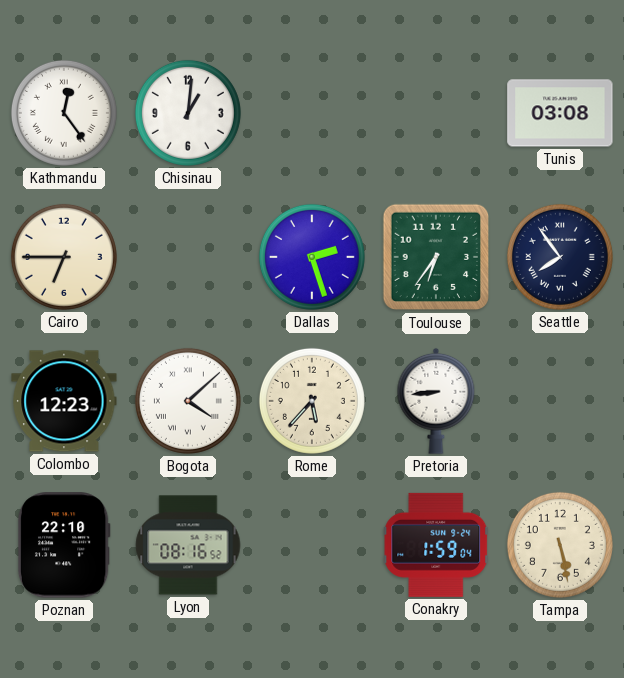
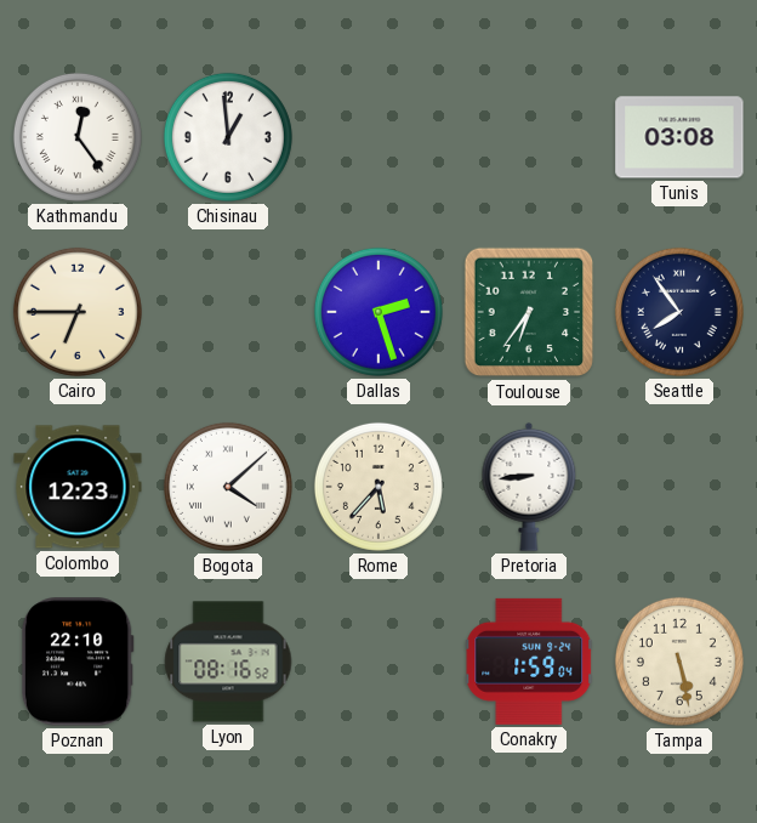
Chisinau: 1:01 -> 12:59
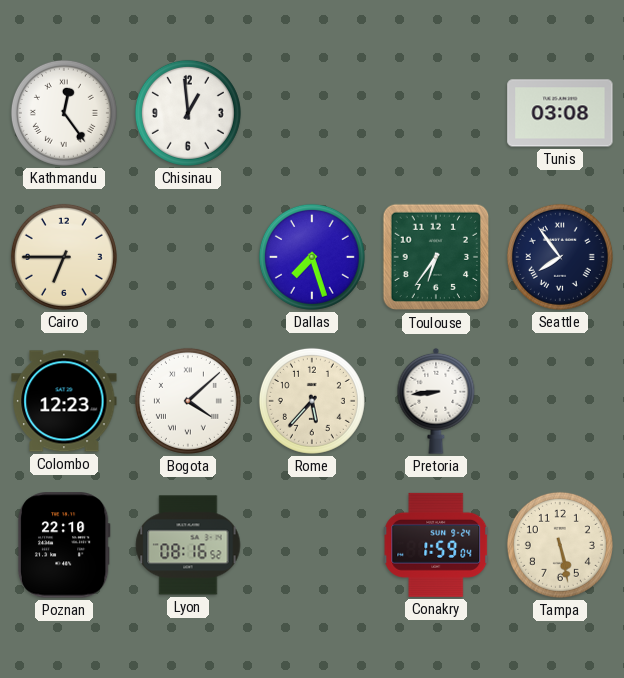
Dallas: 2:27 -> 7:27
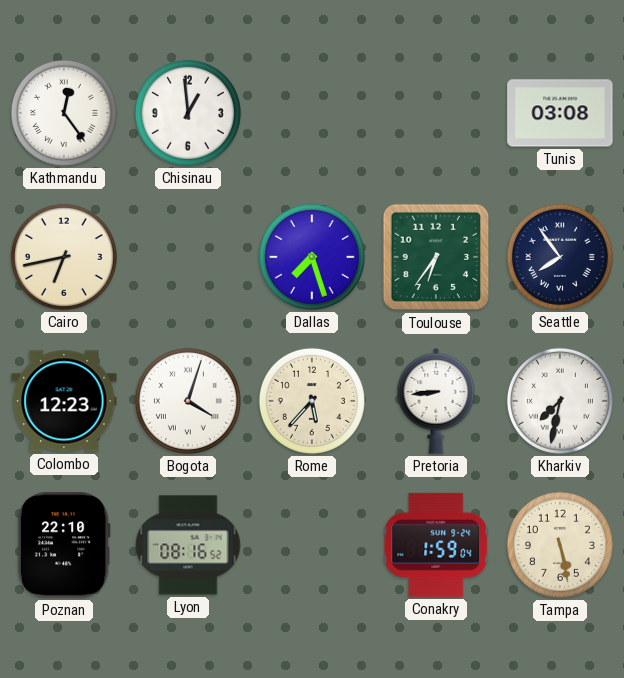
Cairo: 6:45 -> 6:43
Bogota: 4:08 -> 4:03
Kharkiv: none -> 7:32
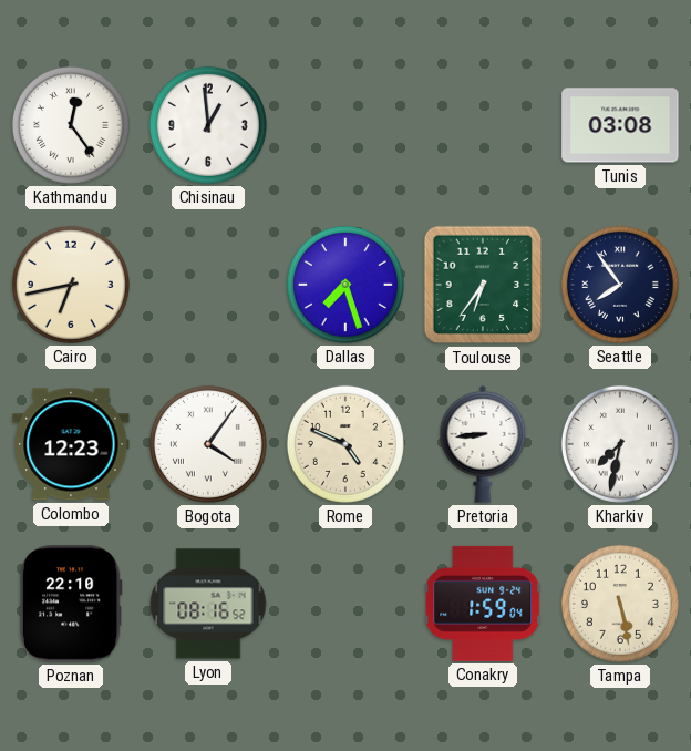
Bogota: 4:03 -> 4:06
Rome: 5:37 -> 4:49
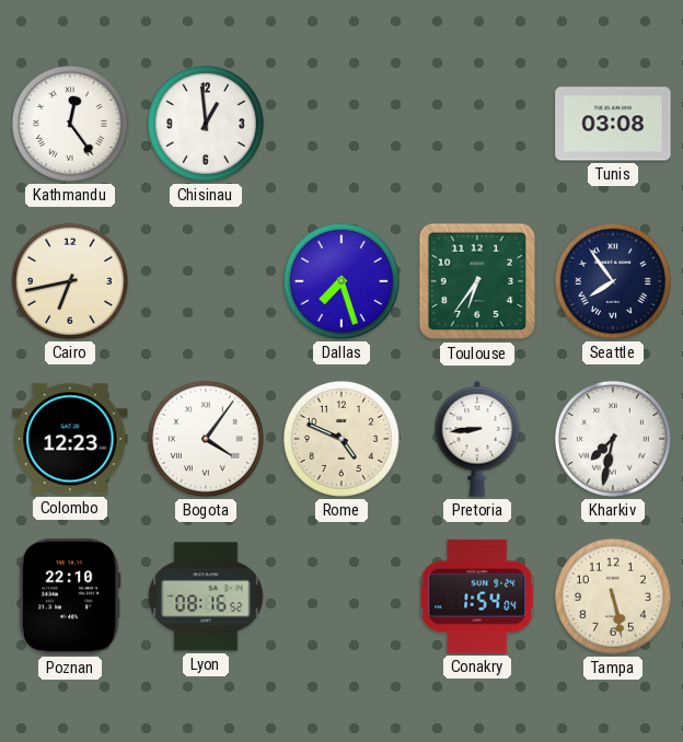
Conakry: 1:59 -> 1:54
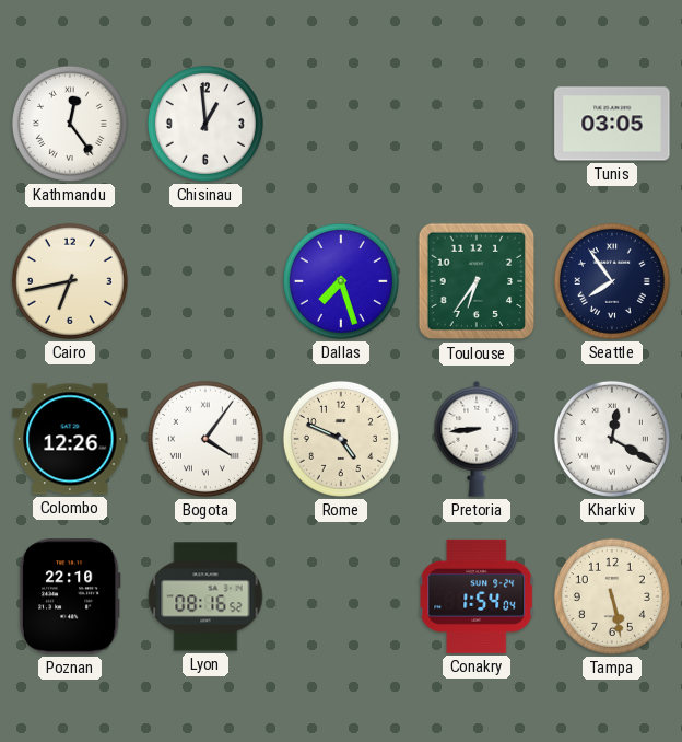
Tunis: 03:08 -> 03:05
Colombo: 12:23 -> 12:26
Kharkiv: 7:32 -> 12:20
